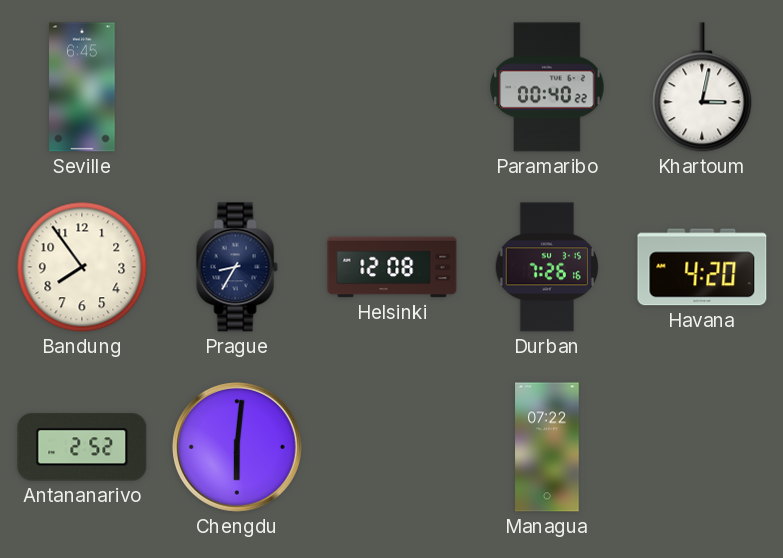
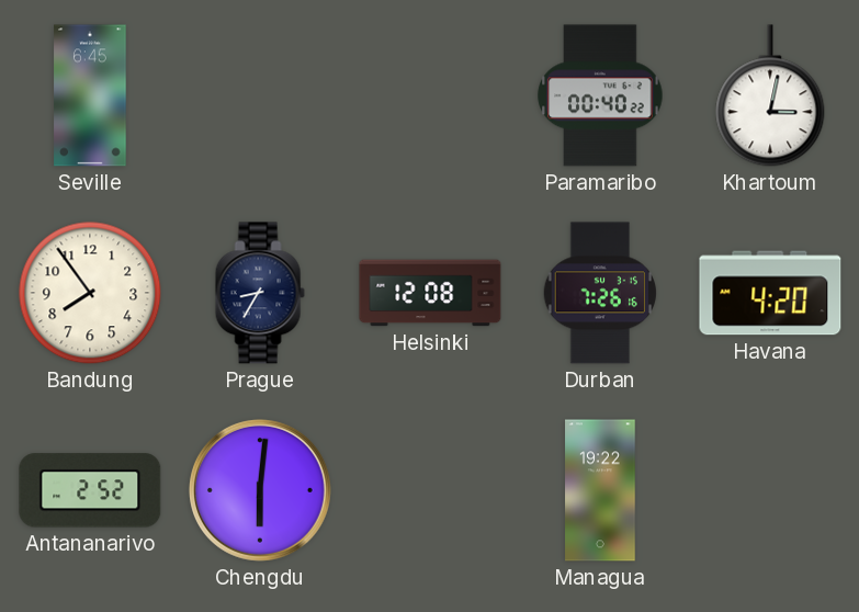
Managua: 07:22 -> 19:22
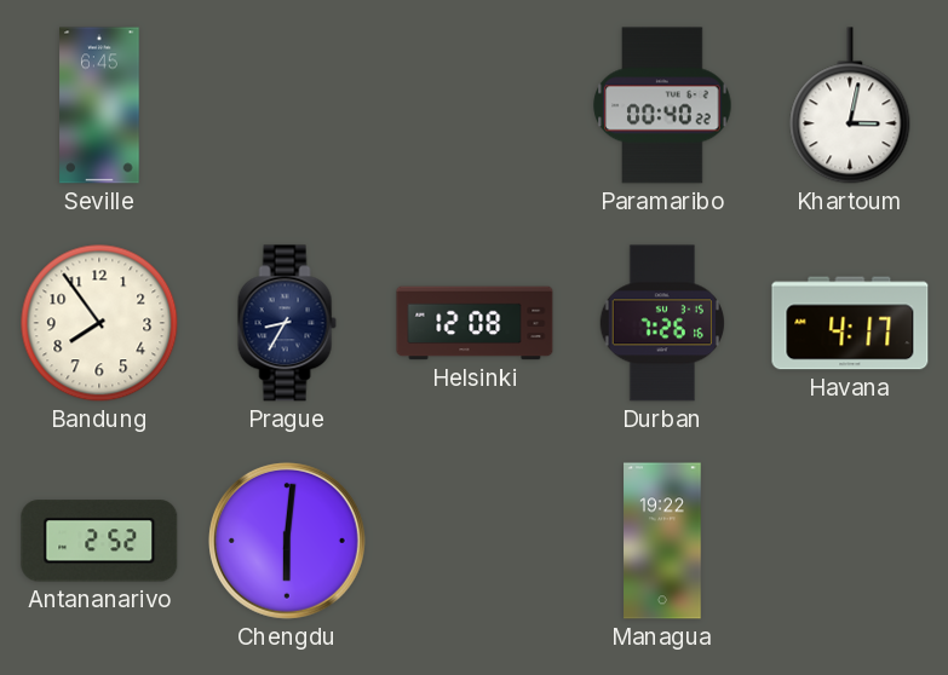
Havana: 4:20 -> 4:17
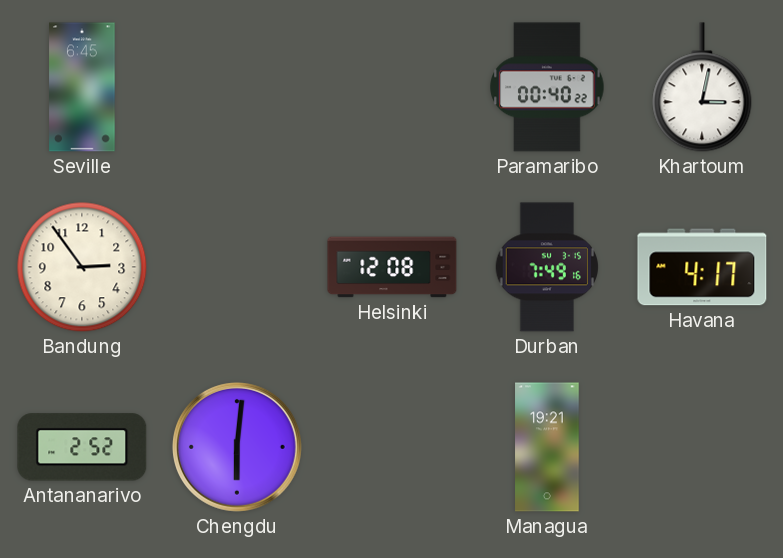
Bandung: 7:54 -> 2:54
Prague: 8:35 -> none
Durban: 7:26 -> 7:49
Managua: 19:22 -> 19:21
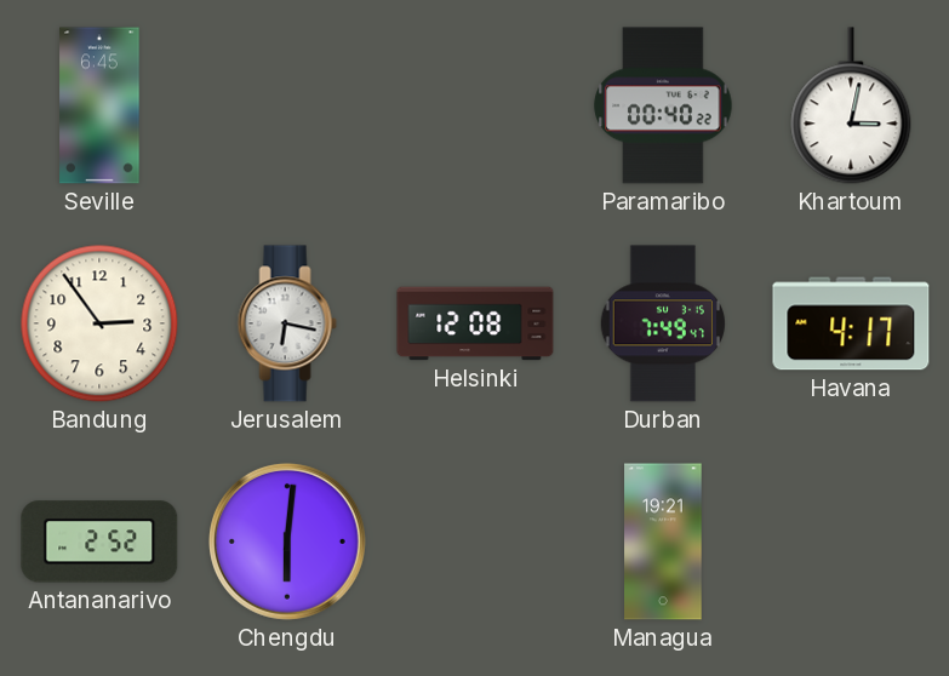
Jerusalem: none -> 6:17
Durban: 7:49:16 -> 7:49:47
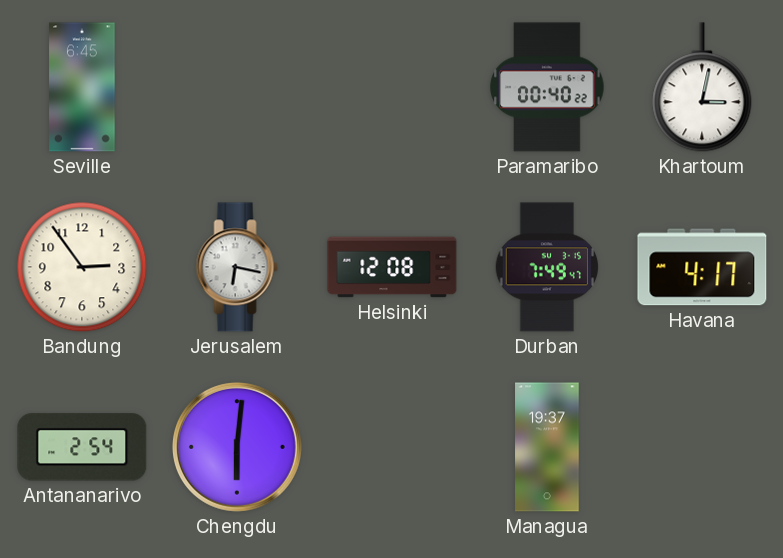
Antananarivo: 2:52 -> 2:54
Managua: 19:21 -> 19:37
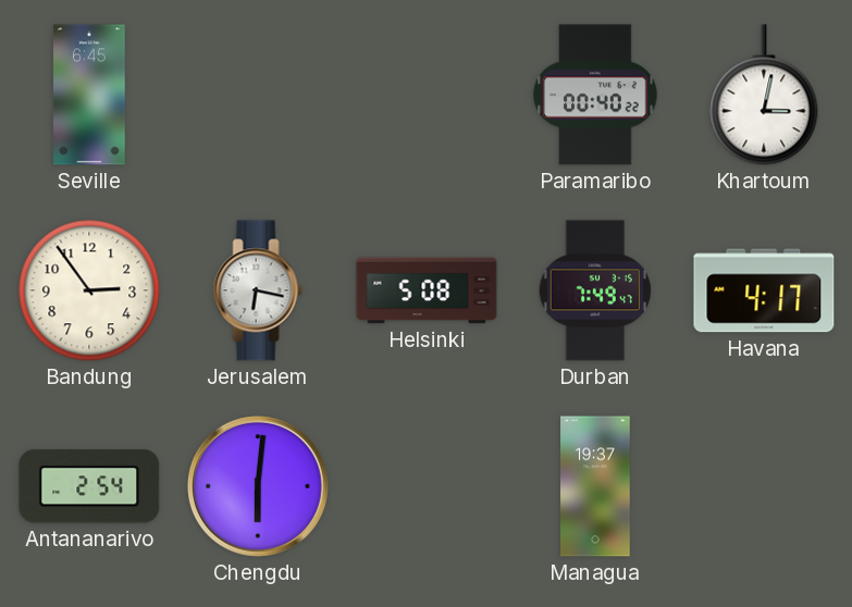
Helsinki: 12:08 -> 5:08
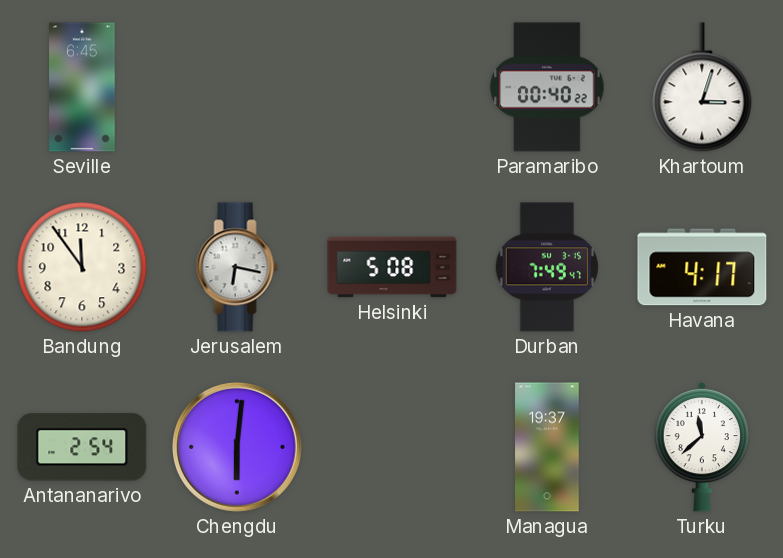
Khartoum: 3:02 -> 3:03
Bandung: 2:54 -> 11:54
Turku: none -> 11:38
